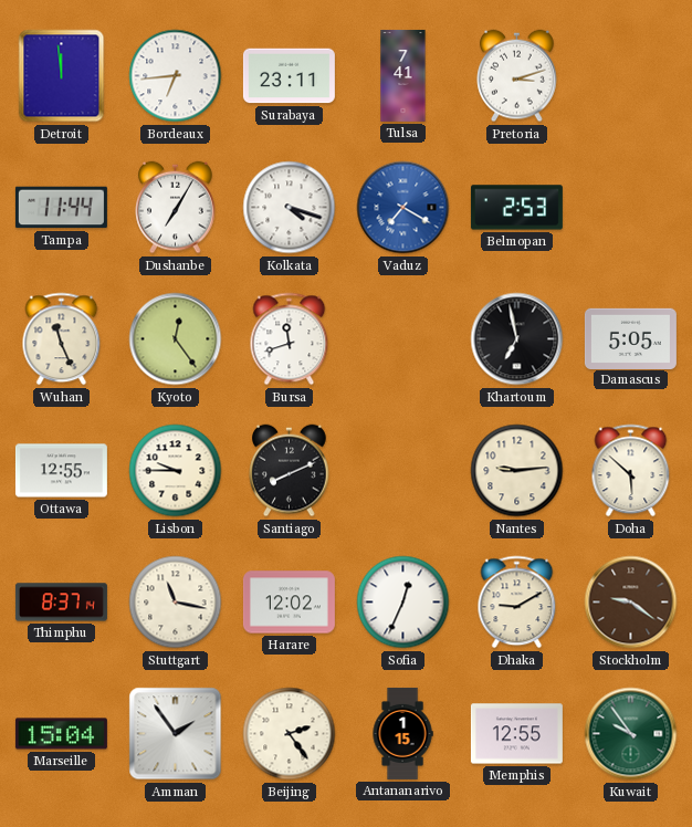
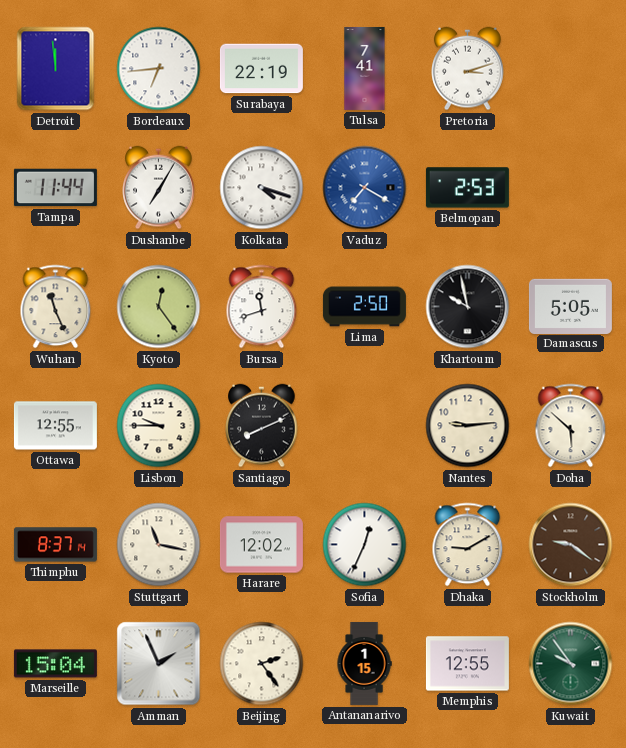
Surabaya: 23:11 -> 22:19
Lima: none -> 2:50
Khartoum: 6:58 -> 9:58
Amman: 1:54 -> 1:56
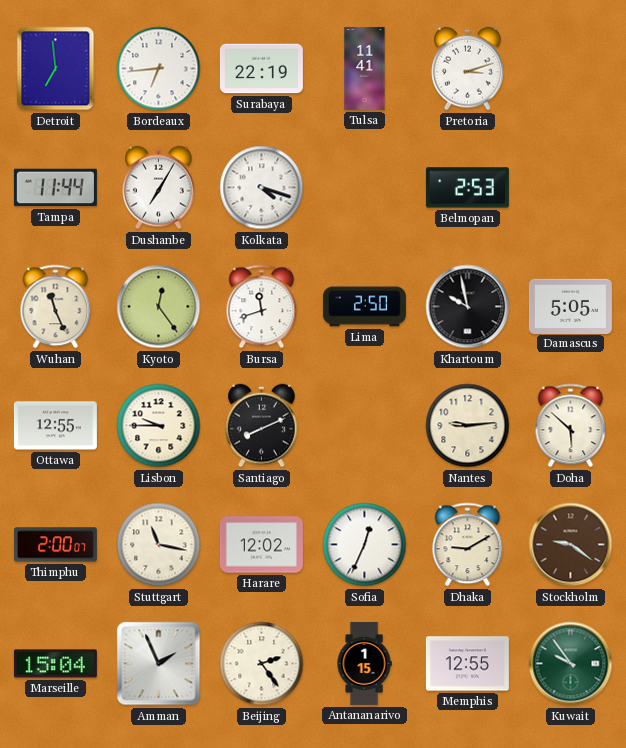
Detroit: 11:59 -> 6:59
Tulsa: 7:41 -> 11:41
Vaduz: 7:20 -> none
Thimphu: 8:37 -> 2:00
